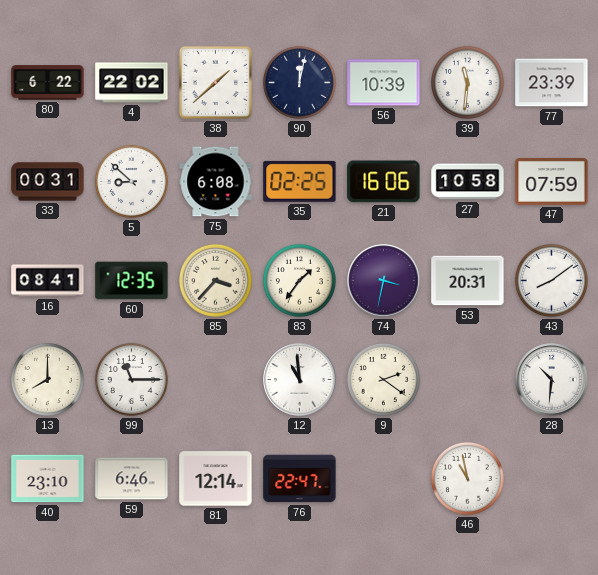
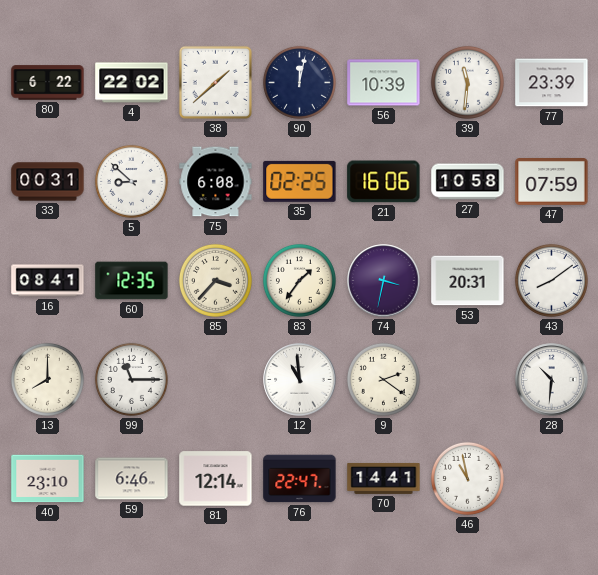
70: none -> 14:41
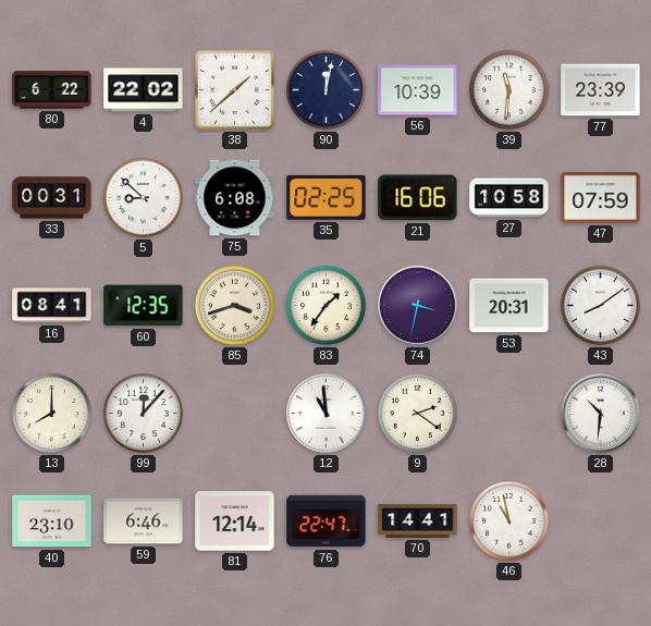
85: 3:37 -> 3:42
99: 11:15 -> 12:07
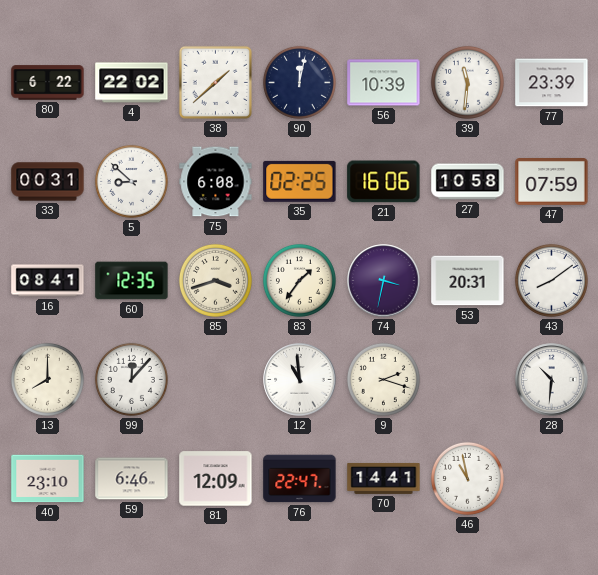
9: 2:21 -> 2:18
81: 12:14 -> 12:09
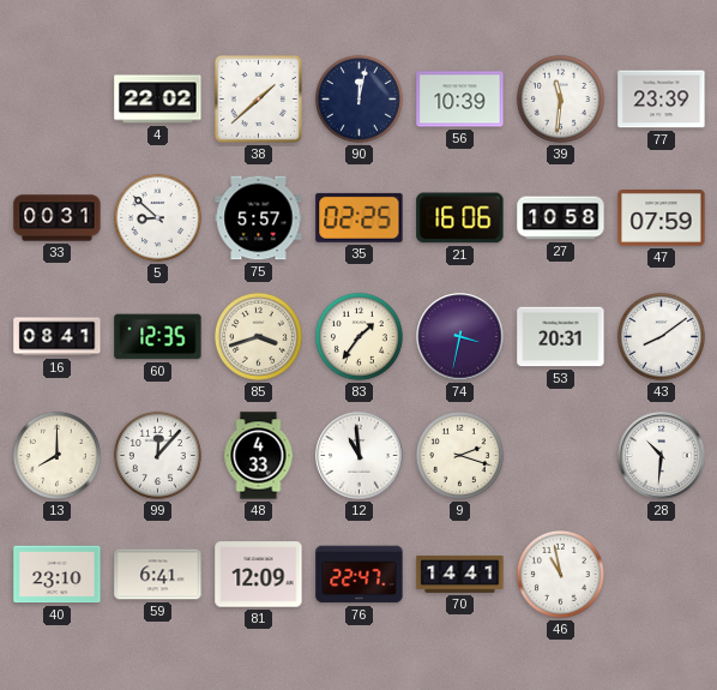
80: 6:22 -> none
75: 6:08 -> 5:57
48: none -> 4:33
59: 6:46 -> 6:41
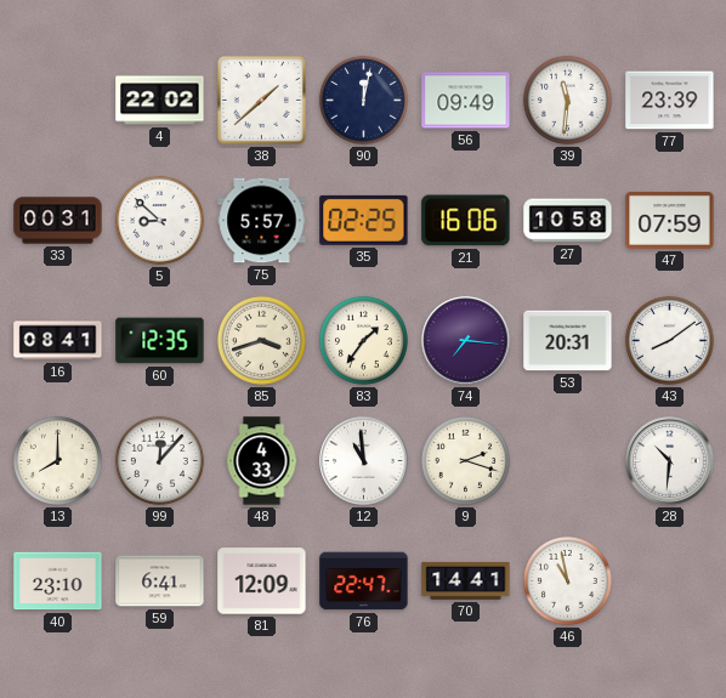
56: 10:39 -> 09:49
74: 3:32 -> 7:16
